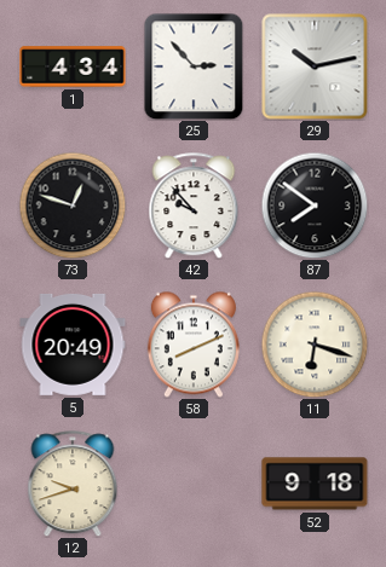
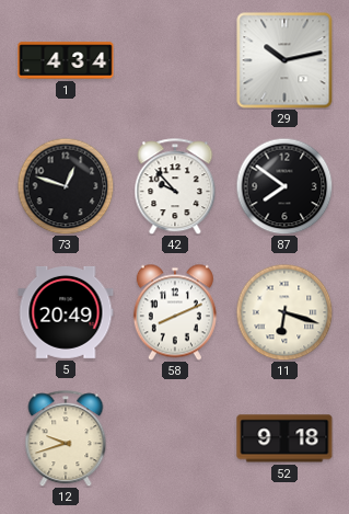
25: 2:53 -> none
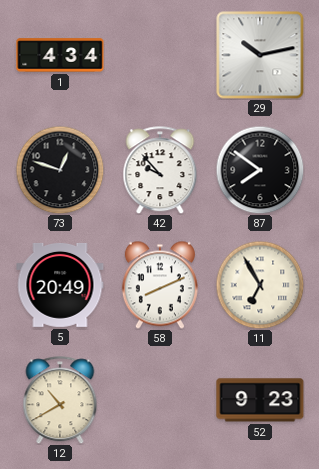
11: 6:18 -> 6:55
12: 9:42 -> 10:40
52: 9:18 -> 9:23
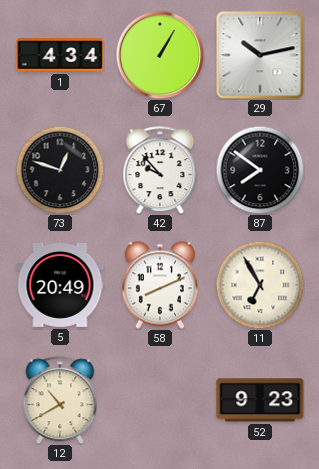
67: none -> 1:05
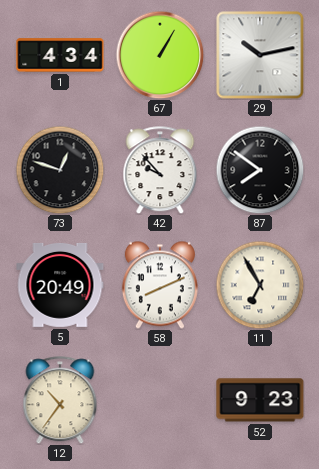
12: 10:40 -> 10:36
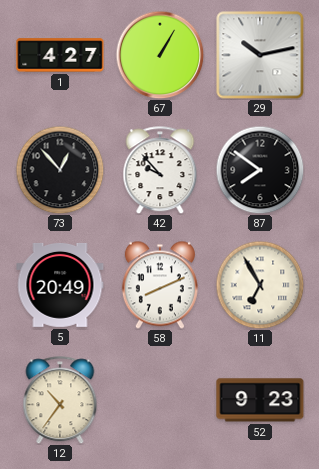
1: 4:34 -> 4:27
73: 12:48 -> 12:53
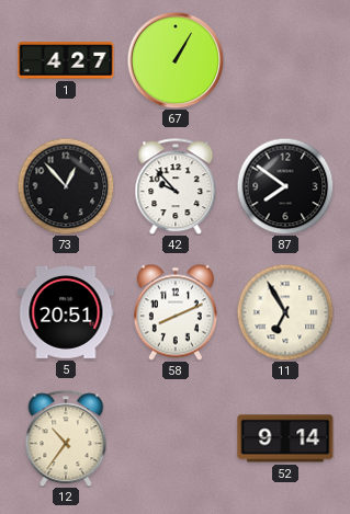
29: 10:13 -> none
5: 20:49 -> 20:51
52: 9:23 -> 9:14
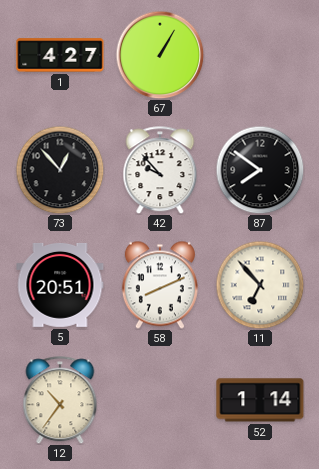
11: 6:55 -> 6:53
52: 9:14 -> 1:14
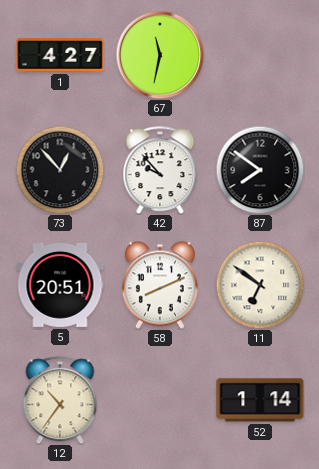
67: 1:05 -> 11:32
11: 6:53 -> 6:51
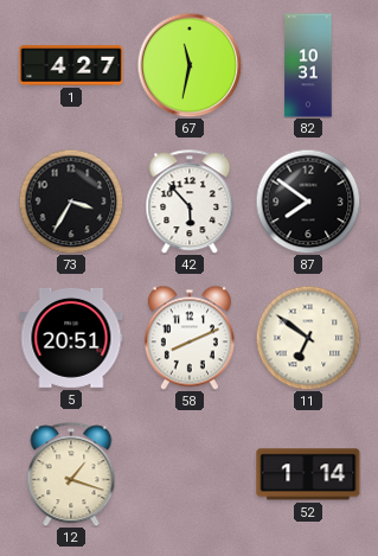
82: none -> 10:31
73: 12:53 -> 3:35
42: 9:53 -> 5:53
12: 10:36 -> 1:18
